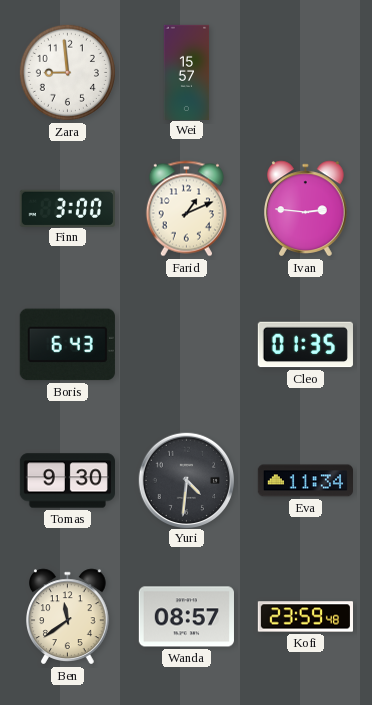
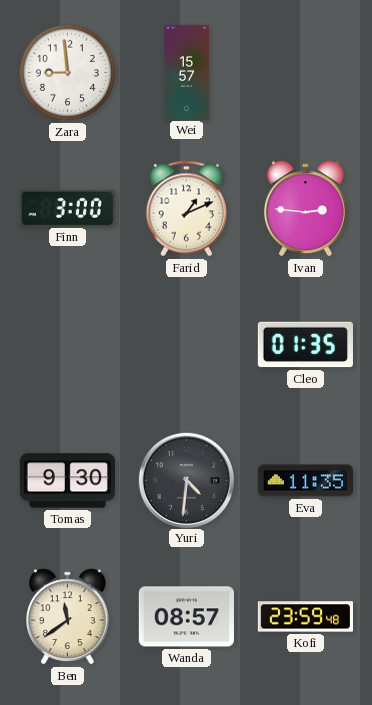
Boris: 6:43 -> none
Eva: 11:34 -> 11:35
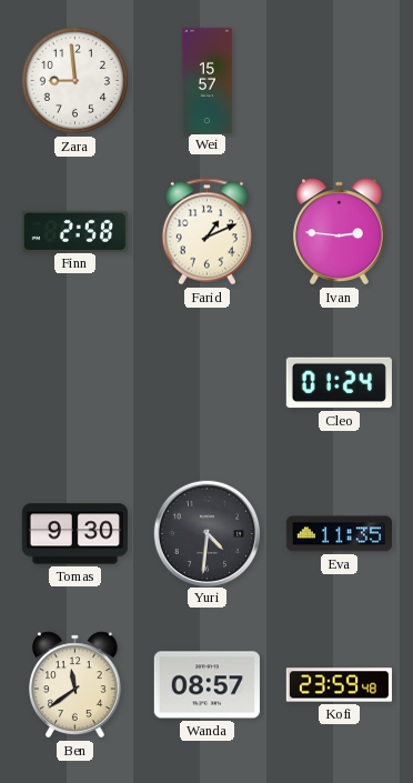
Finn: 3:00 -> 2:58
Cleo: 01:35 -> 01:24
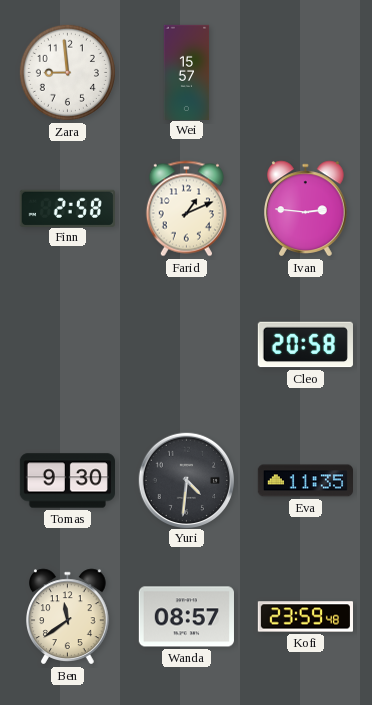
Cleo: 01:24 -> 20:58
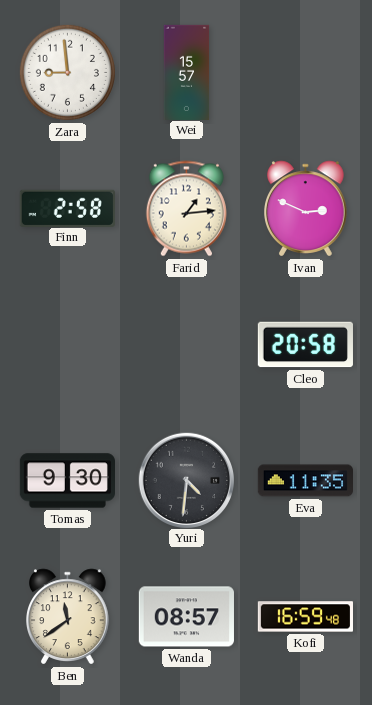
Farid: 1:11 -> 1:14
Ivan: 2:46 -> 2:49
Kofi: 23:59 -> 16:59
